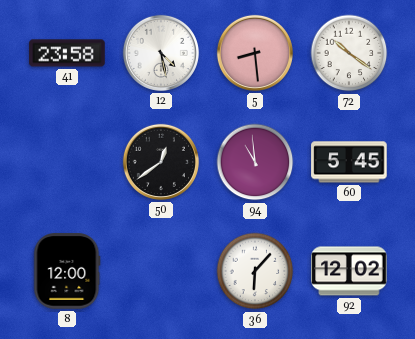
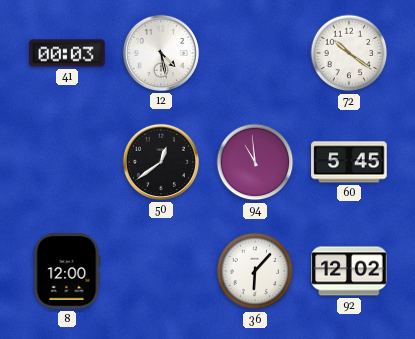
41: 23:58 -> 00:03
5: 8:29 -> none
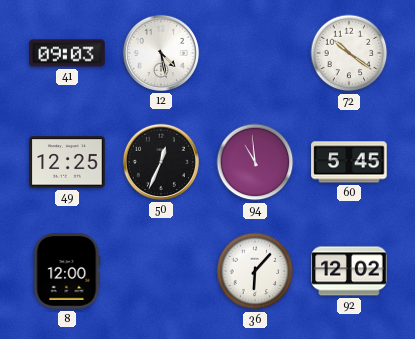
41: 00:03 -> 09:03
49: none -> 12:25
50: 12:39 -> 12:34
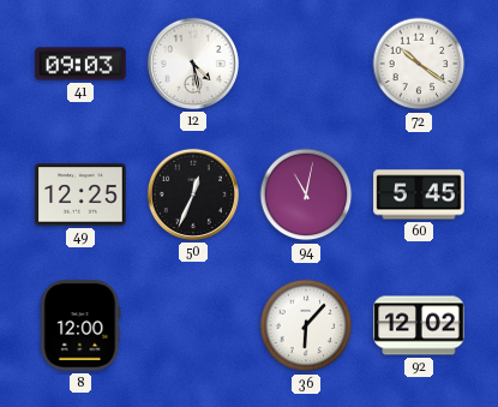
94: 10:59 -> 11:02
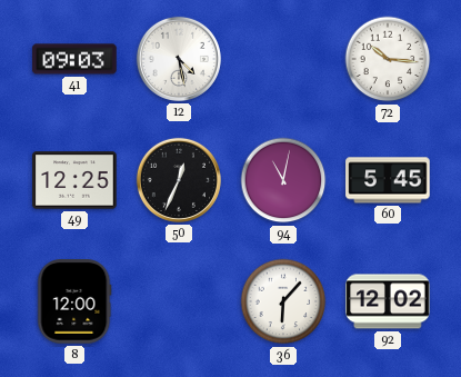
72: 10:21 -> 10:16
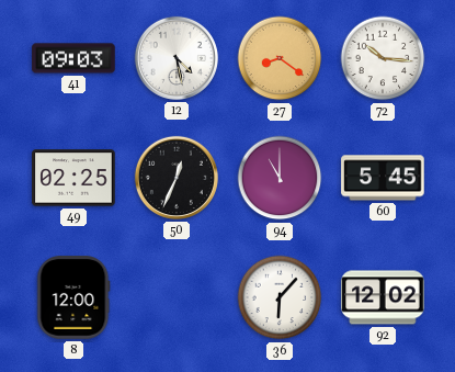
27: none -> 8:21
49: 12:25 -> 02:25
94: 11:02 -> 11:00
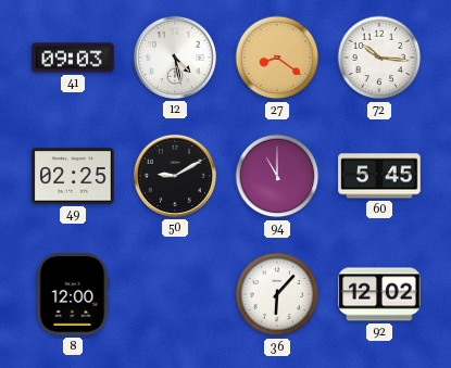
50: 12:34 -> 9:10
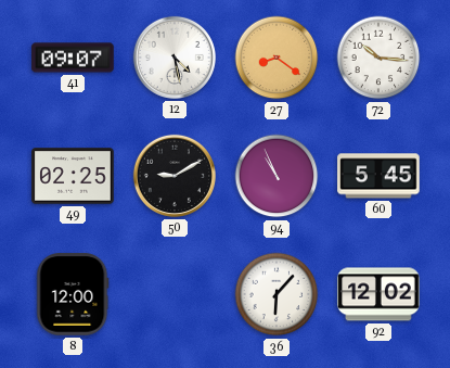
41: 09:03 -> 09:07
94: 11:00 -> 10:56
